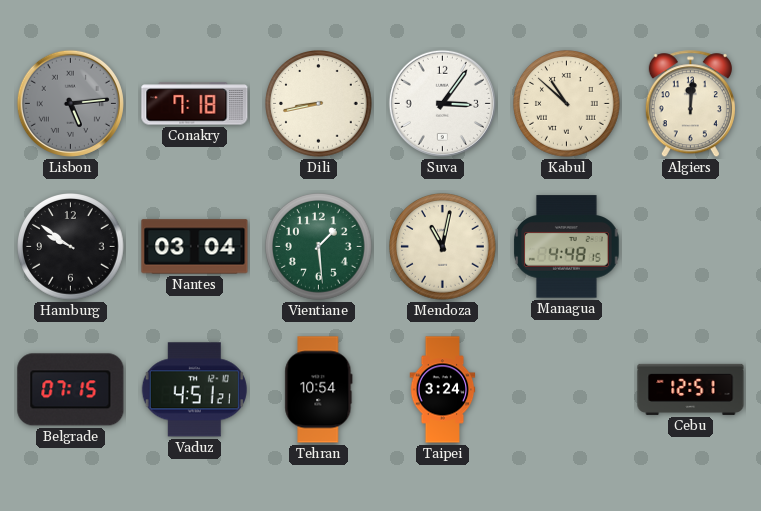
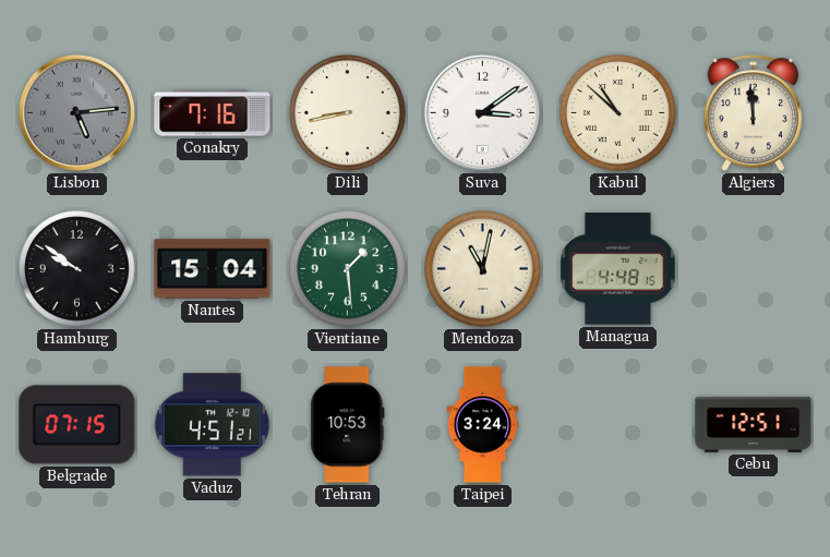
Conakry: 7:18 -> 7:16
Suva: 3:06 -> 3:09
Algiers: 12:01 -> 11:59
Nantes: 03:04 -> 15:04
Tehran: 10:54 -> 10:53
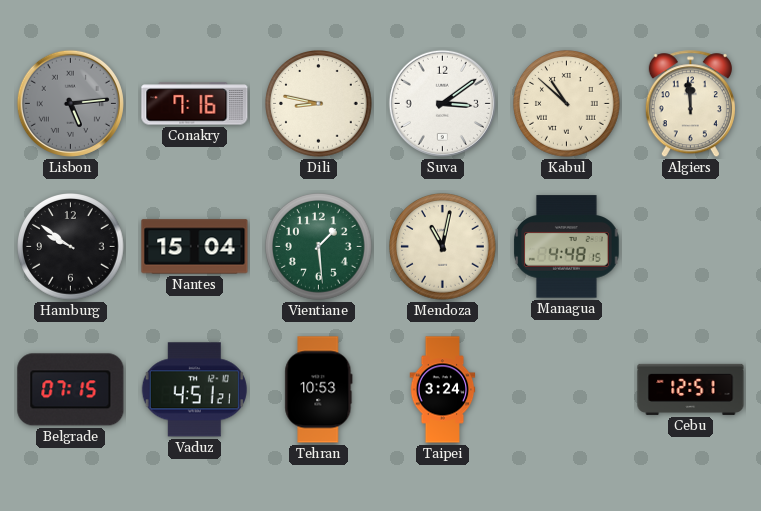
Dili: 8:43 -> 8:47
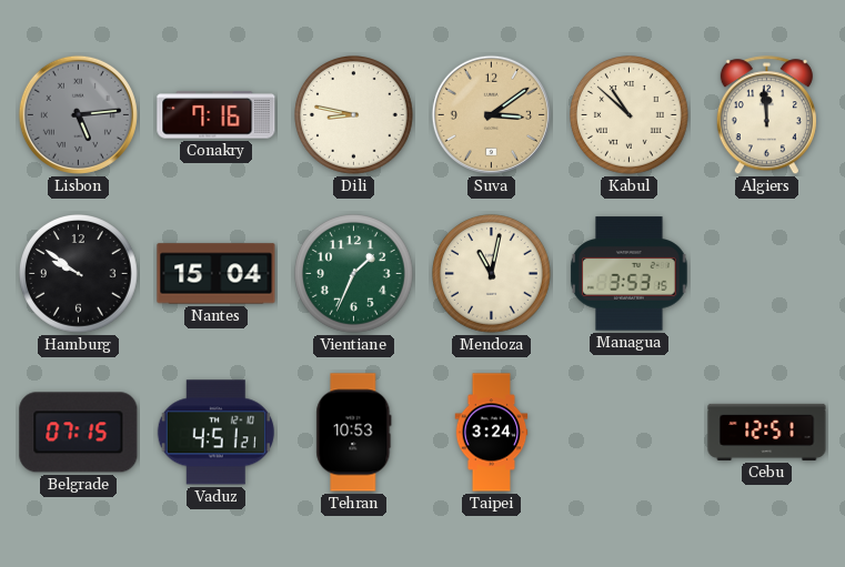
Suva dial: white -> champagne
Vientiane: 1:29 -> 1:34
Managua: 4:48 -> 3:53
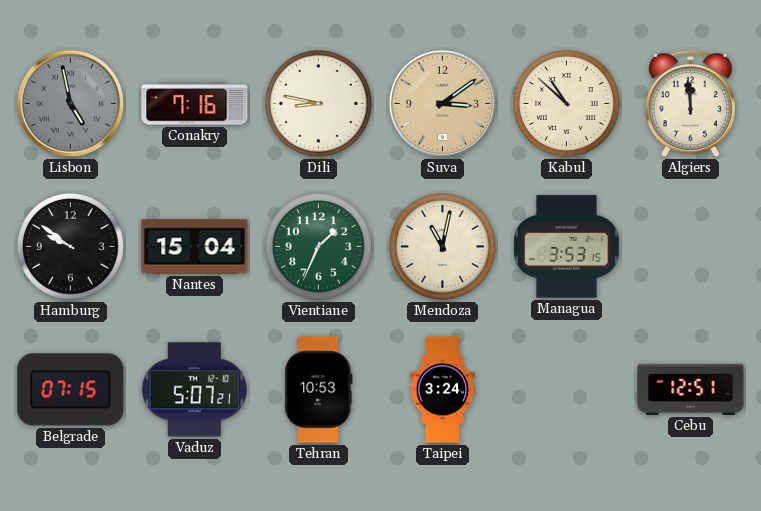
Lisbon: 5:14 -> 4:58
Vaduz: 4:51 -> 5:07
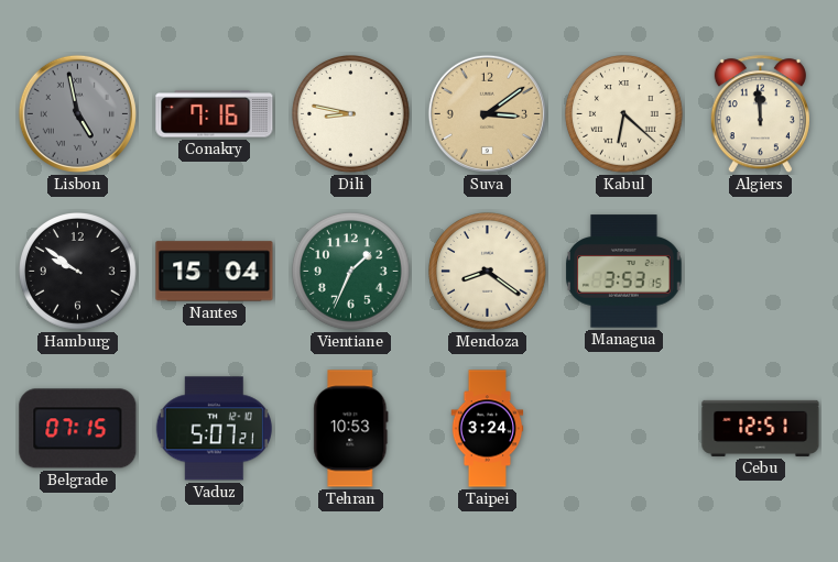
Kabul: 10:52 -> 6:22
Mendoza: 11:02 -> 8:21
